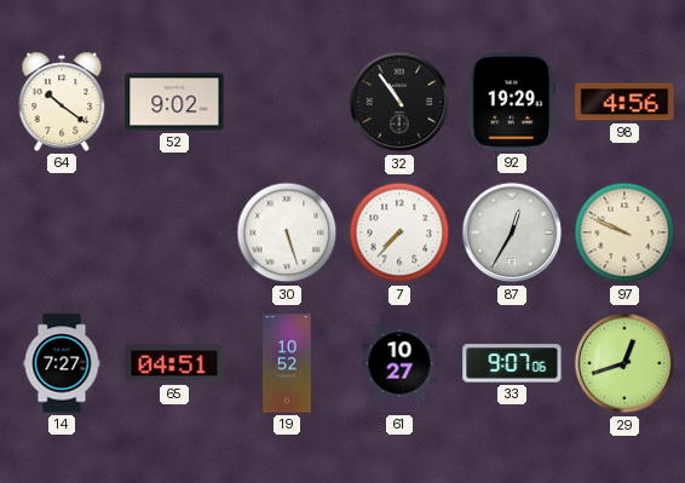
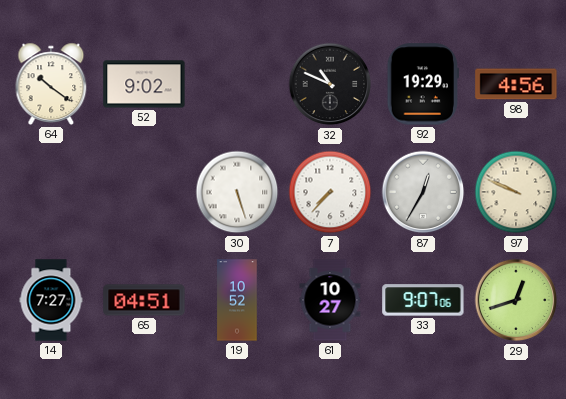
32: 10:54 -> 10:49
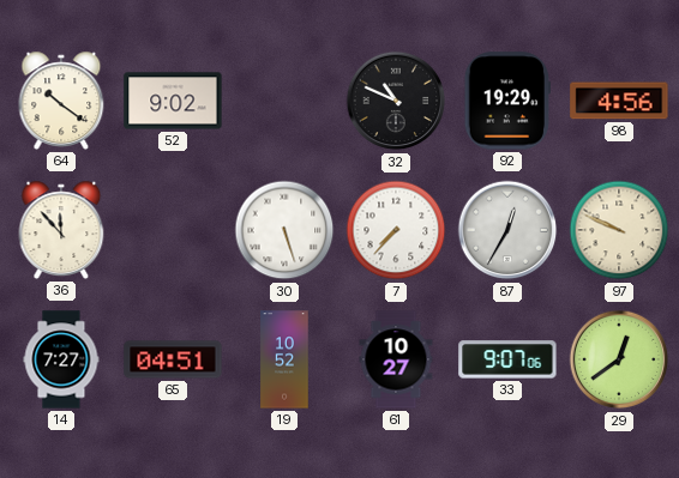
36: none -> 11:53
29: 12:42 -> 12:39
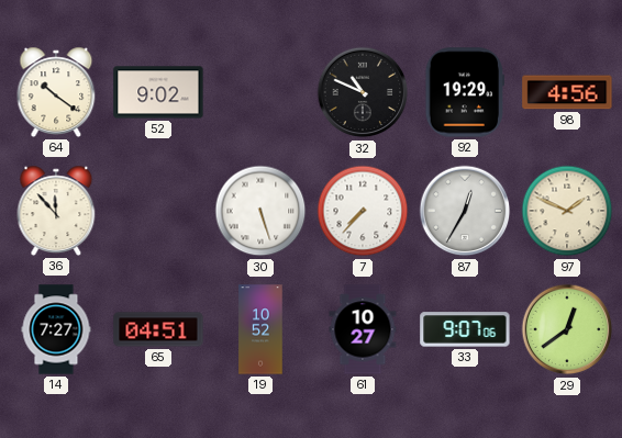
97: 9:49 -> 1:49
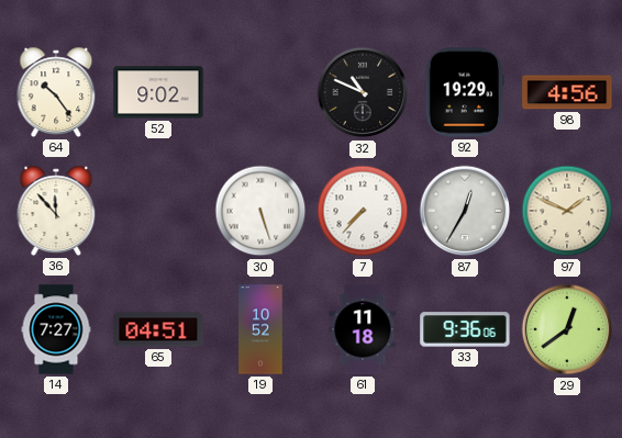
64: 10:21 -> 10:24
61: 10:27 -> 11:18
33: 9:07 -> 9:36
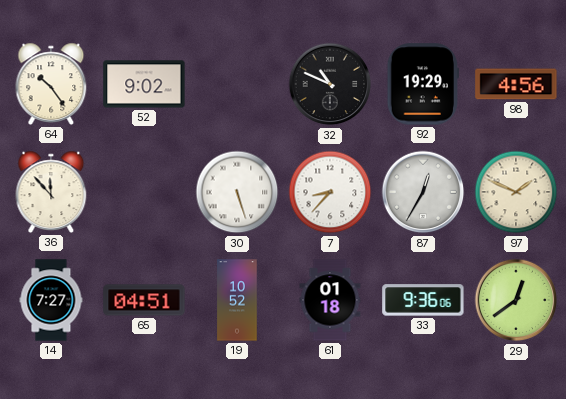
7: 7:37 -> 8:37
61: 11:18 -> 01:18
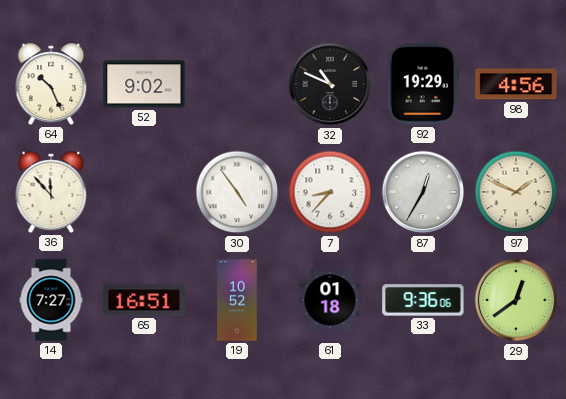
64: 10:24 -> 10:26
30: 5:27 -> 4:54
65: 04:51 -> 16:51
